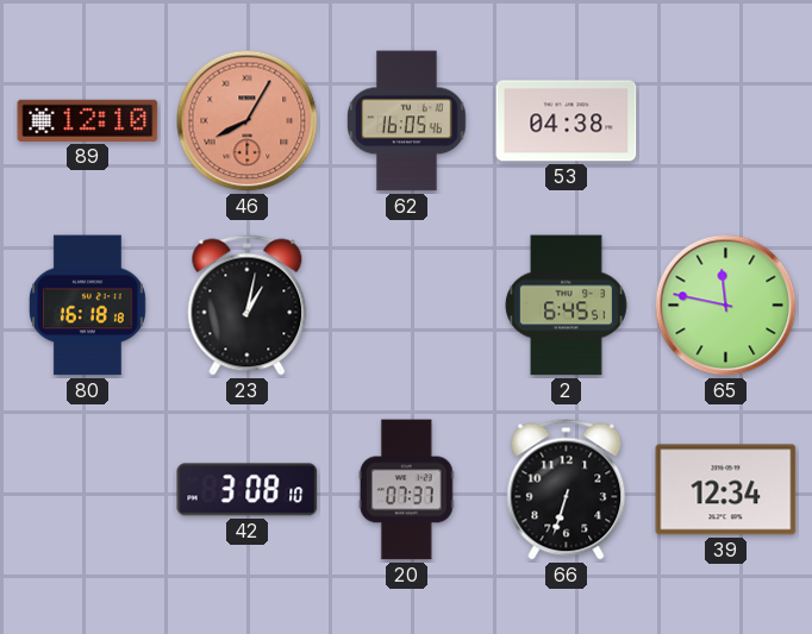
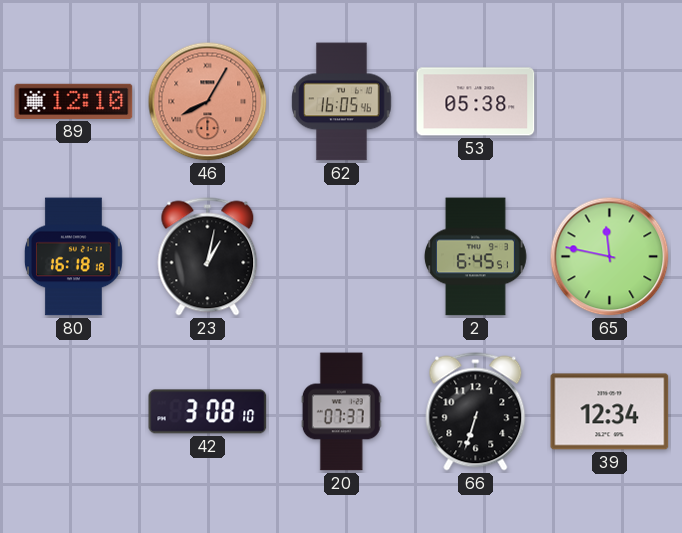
53: 04:38 -> 05:38
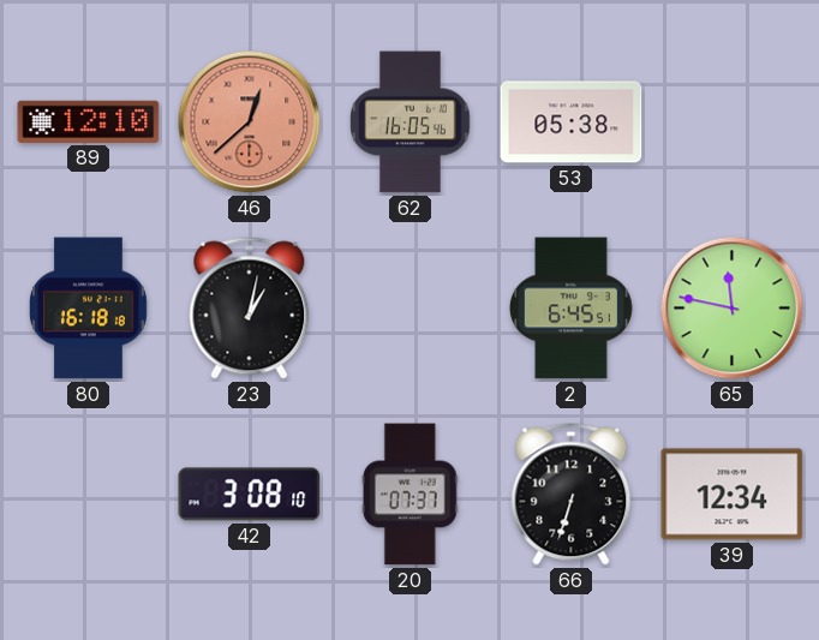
46: 8:05 -> 12:38
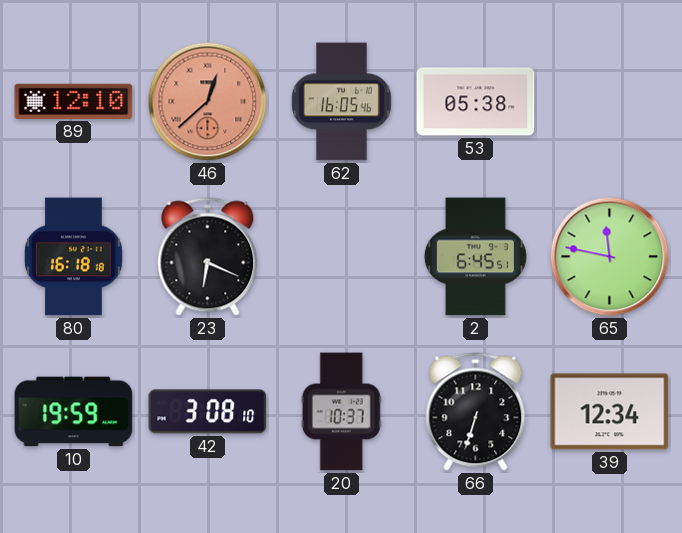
23: 1:02 -> 6:19
10: none -> 19:59
20: 07:37 -> 10:37
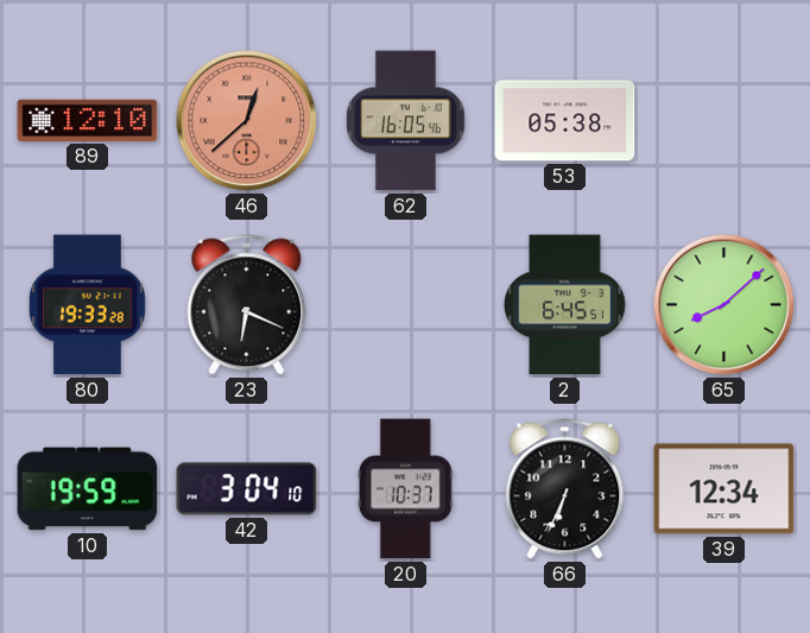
80: 16:18 -> 19:33
65: 11:47 -> 8:08
42: 3:08 -> 3:04
66: 6:33 -> 6:34
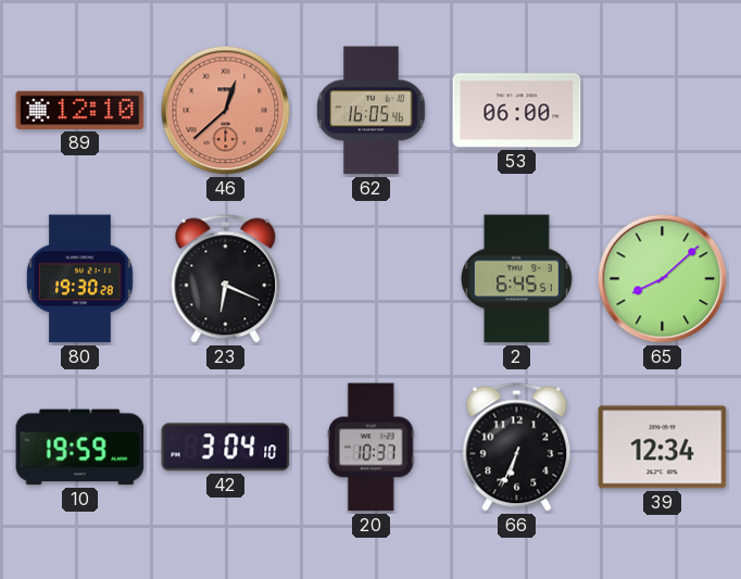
53: 05:38 -> 06:00
80: 19:33 -> 19:30
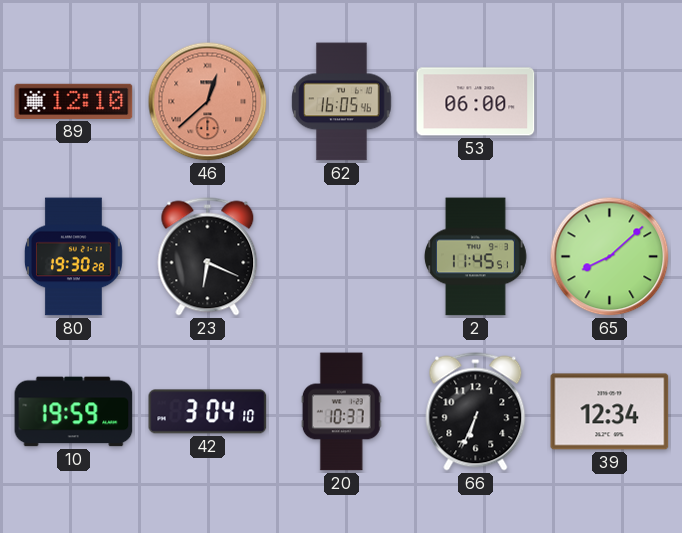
2: 6:45 -> 11:45
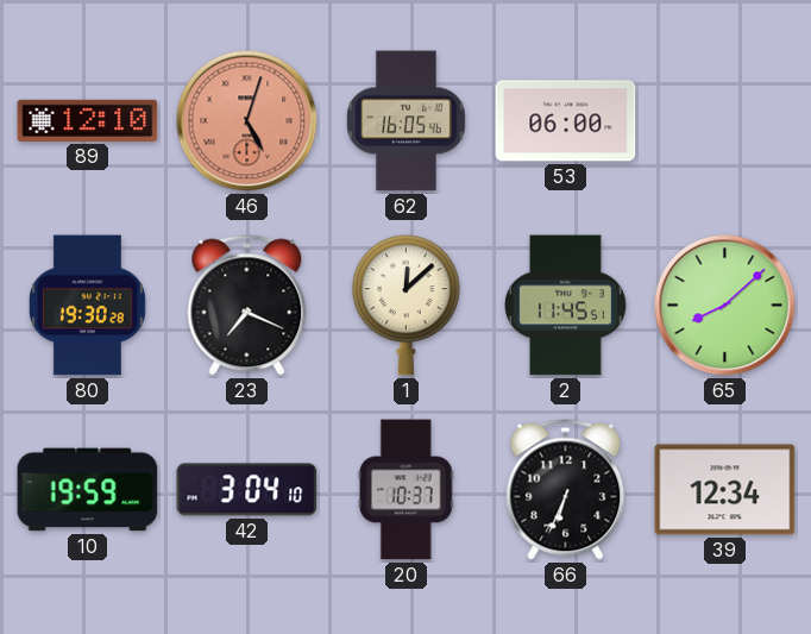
46: 12:38 -> 5:03
23: 6:19 -> 7:19
1: none -> 12:08
